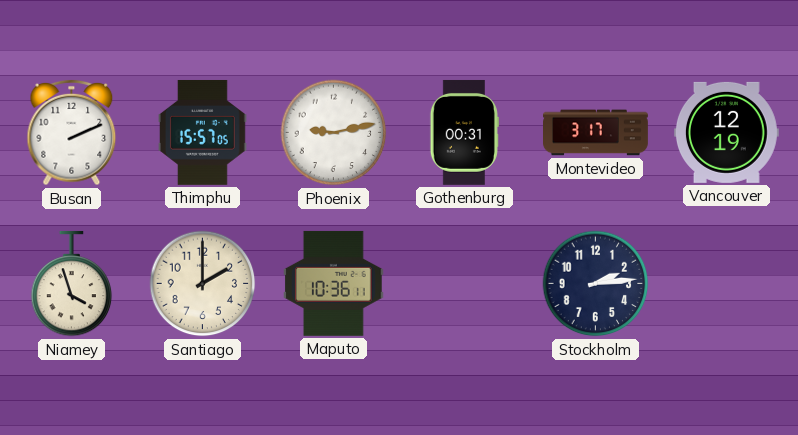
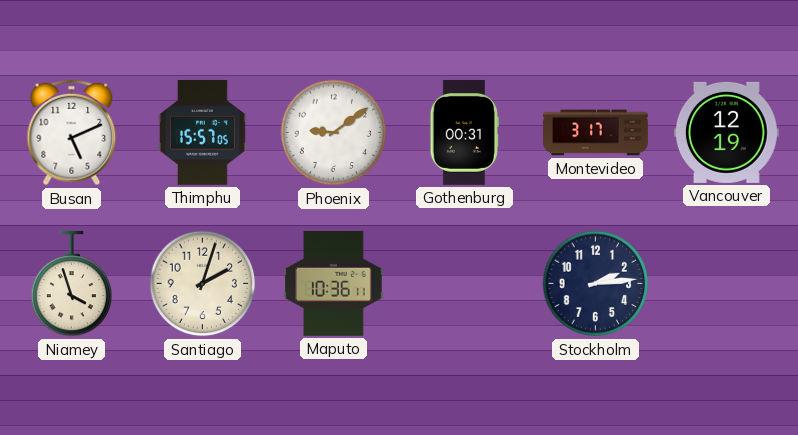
Busan: 2:11 -> 5:11
Phoenix: 9:13 -> 9:09
Santiago: 2:00 -> 2:03
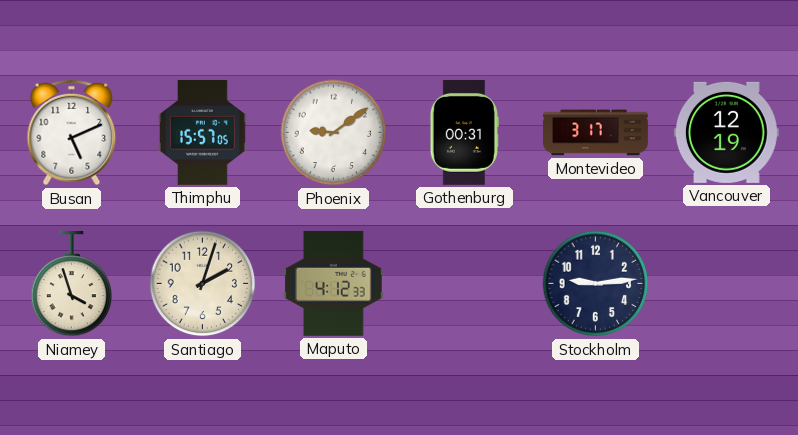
Maputo: 10:36 -> 4:12
Stockholm: 2:14 -> 9:14
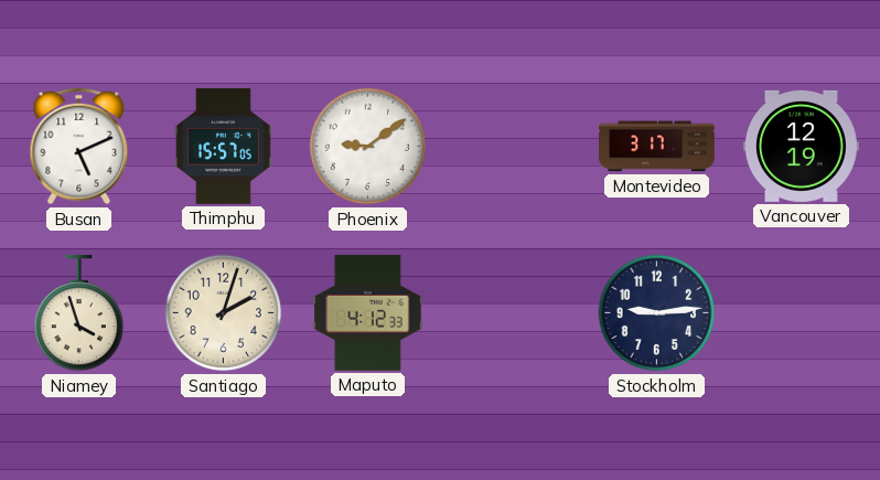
Gothenburg: 00:31 -> none
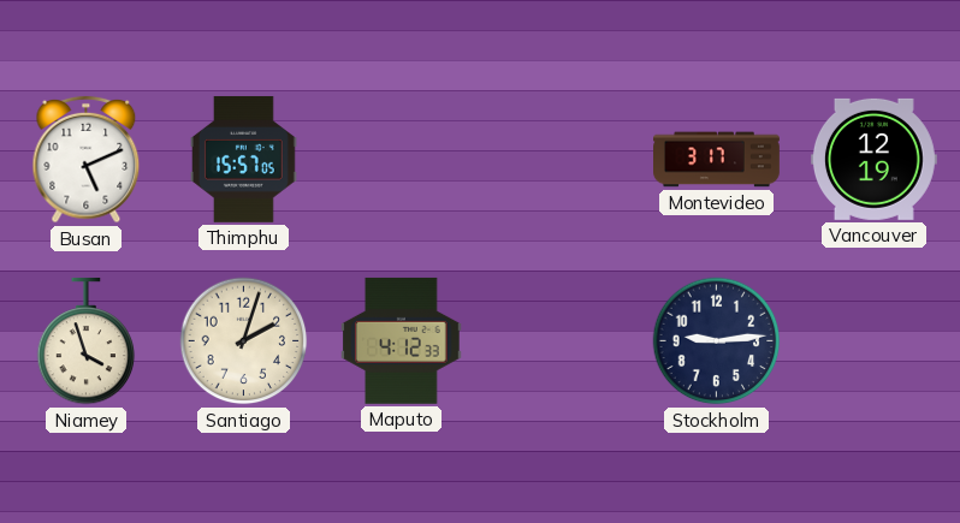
Phoenix: 9:09 -> none
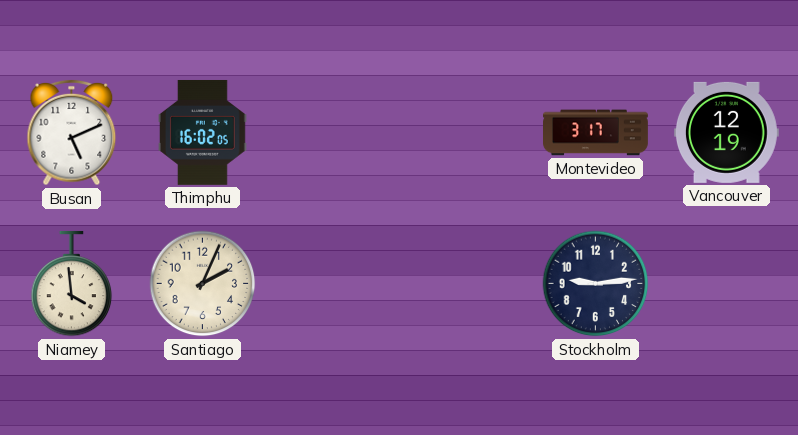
Thimphu: 15:57 -> 16:02
Niamey: 3:57 -> 3:59
Santiago: 2:03 -> 2:04
Maputo: 4:12 -> none
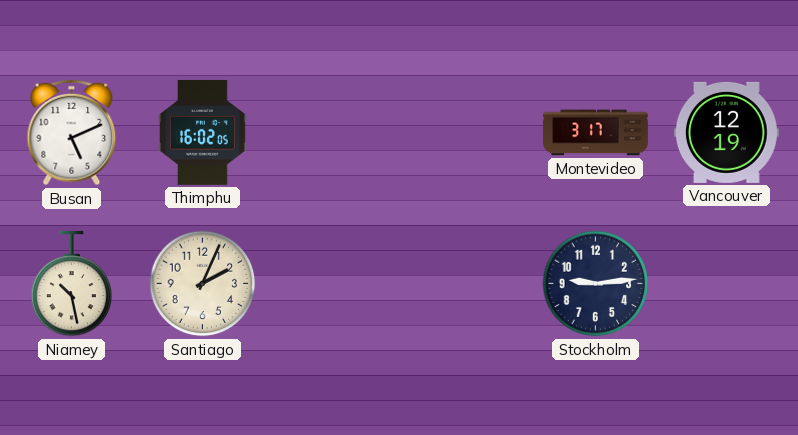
Niamey: 3:59 -> 10:28
